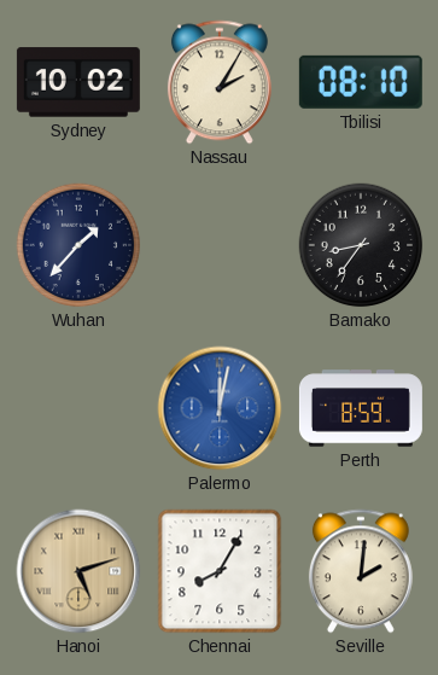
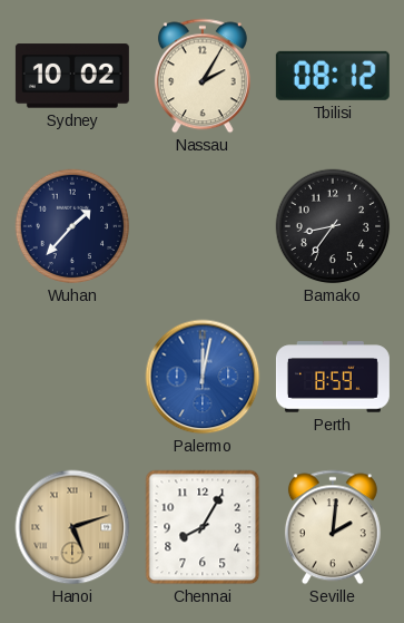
Tbilisi: 08:10 -> 08:12
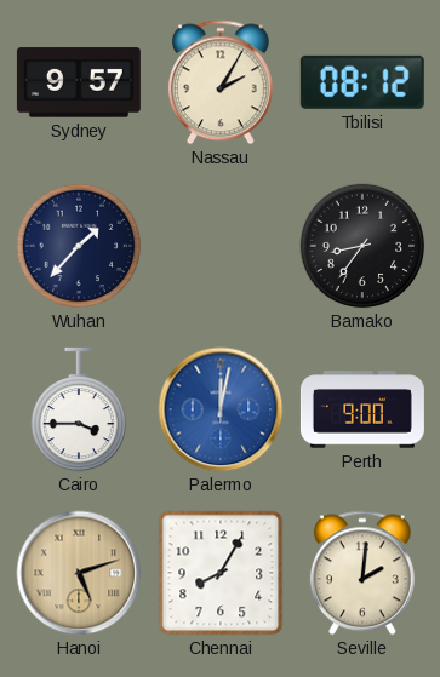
Sydney: 10:02 -> 9:57
Cairo: none -> 3:45
Perth: 8:59 -> 9:00
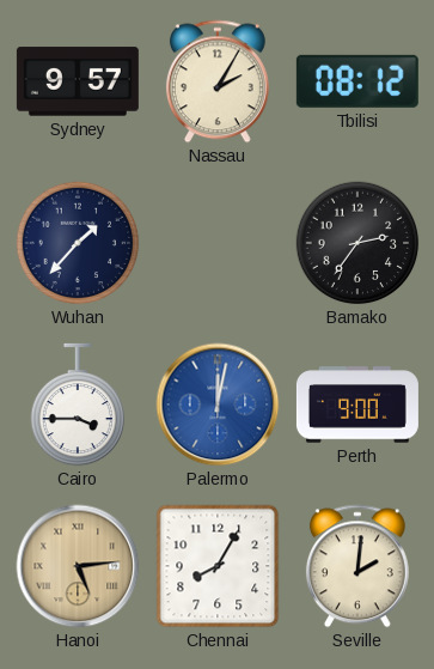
Bamako: 8:36 -> 2:36
Hanoi: 5:12 -> 5:14
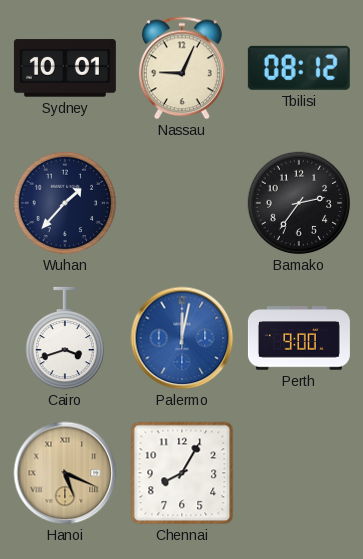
Sydney: 9:57 -> 10:01
Nassau: 2:05 -> 9:04
Cairo: 3:45 -> 3:42
Hanoi: 5:14 -> 5:19
Seville: 2:01 -> none
